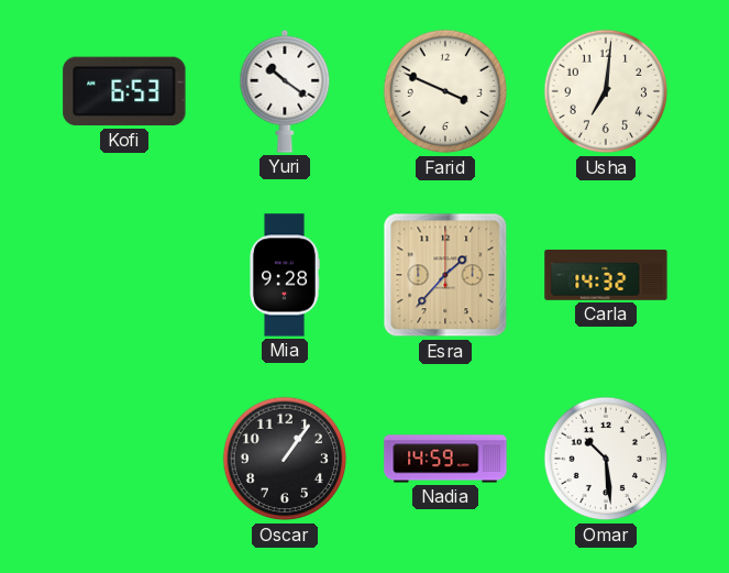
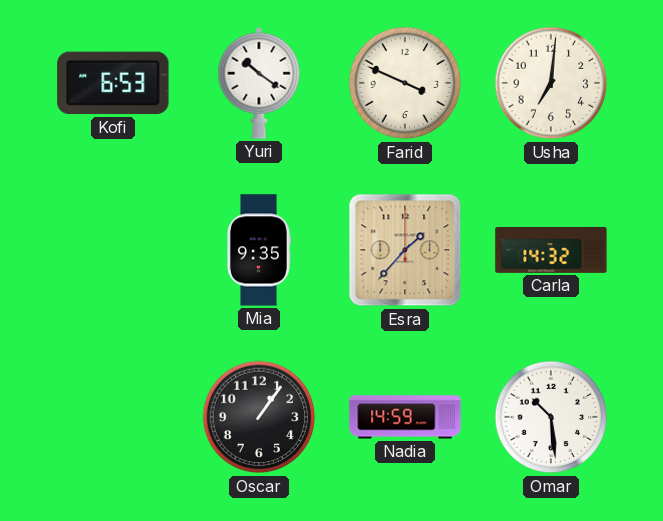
Mia: 9:28 -> 9:35
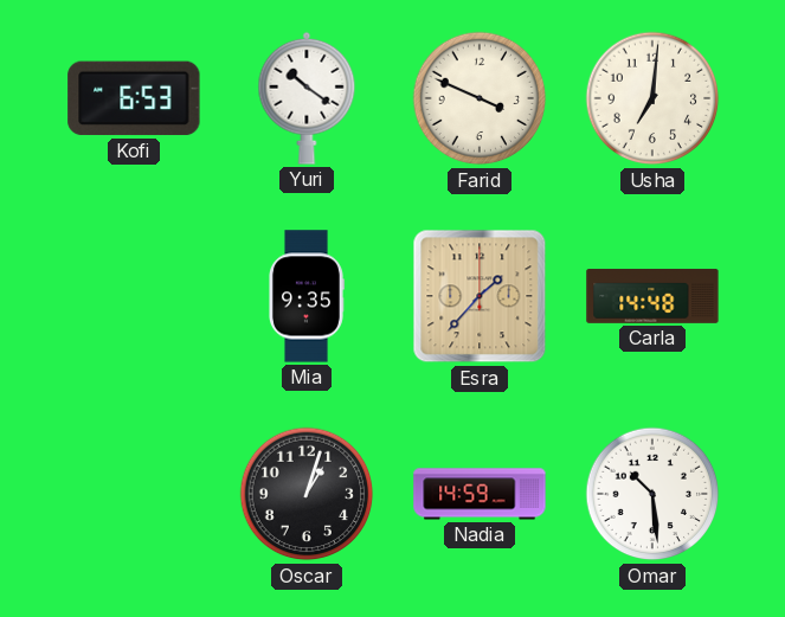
Carla: 14:32 -> 14:48
Oscar: 1:06 -> 1:03
